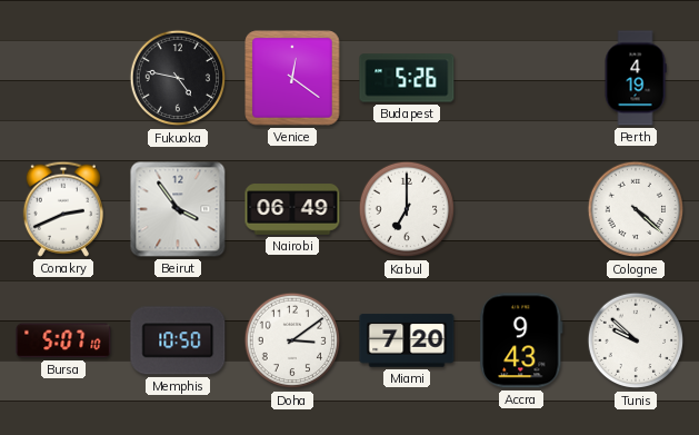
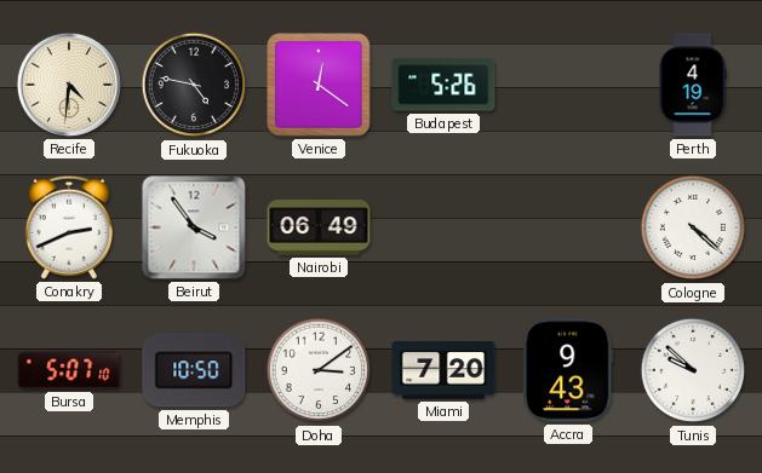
Recife: none -> 4:31
Kabul: 7:00 -> none
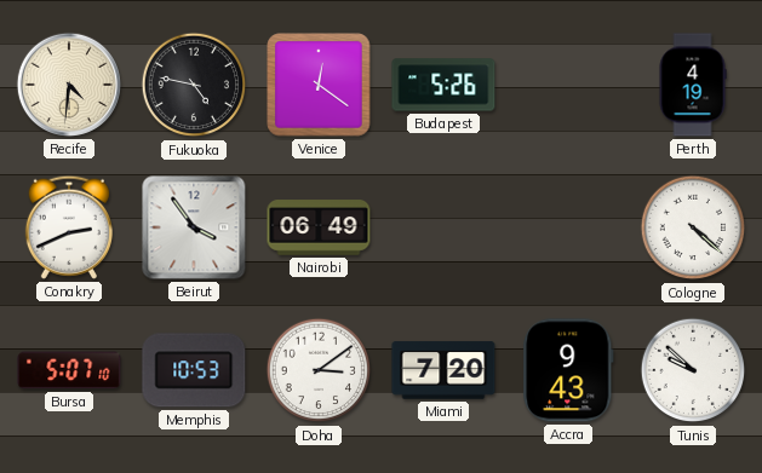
Memphis: 10:50 -> 10:53
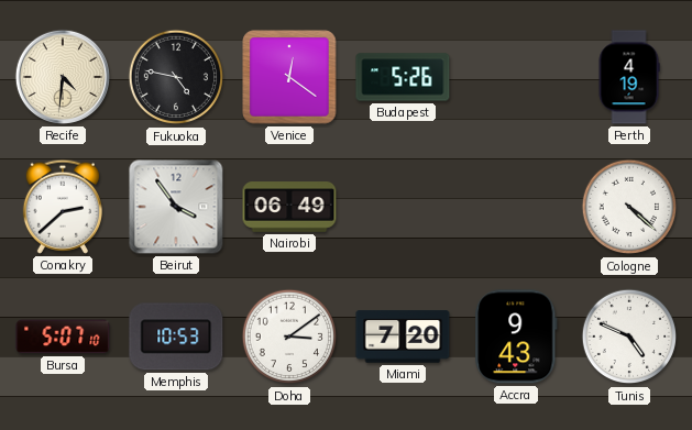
Conakry: 2:41 -> 2:38
Tunis: 9:52 -> 4:49
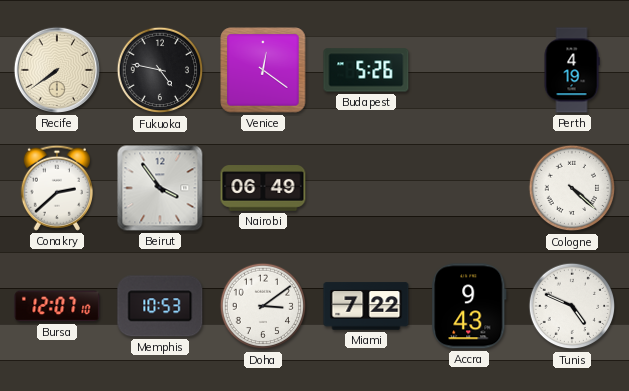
Recife: 4:31 -> 7:39
Bursa: 5:07 -> 12:07
Miami: 7:20 -> 7:22
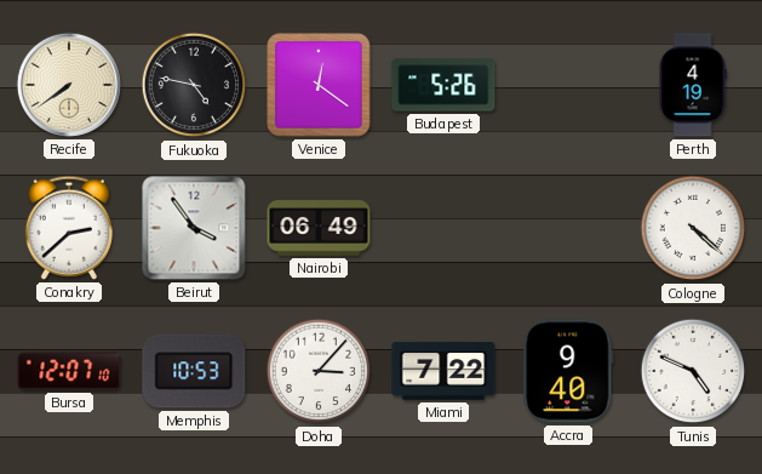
Doha: 3:09 -> 3:07
Accra: 9:43 -> 9:40
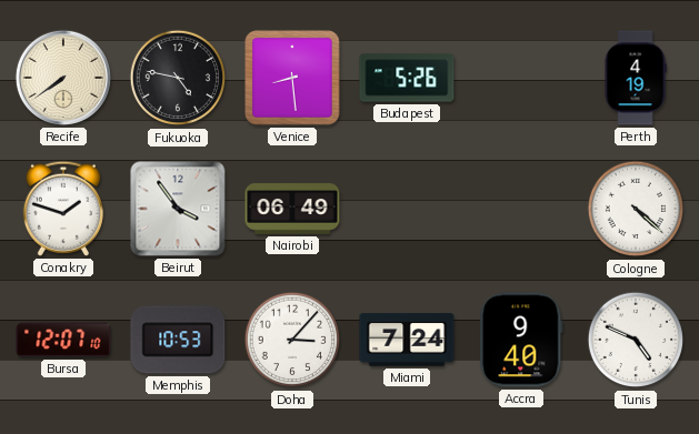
Venice: 12:21 -> 8:29
Conakry: 2:38 -> 1:48
Miami: 7:22 -> 7:24
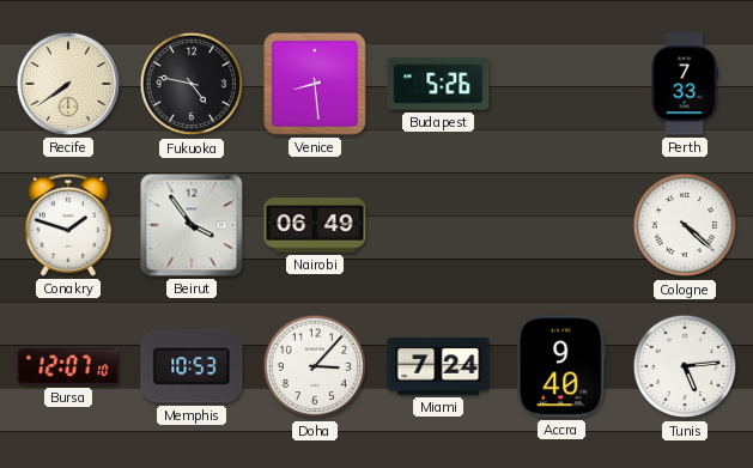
Perth: 4:19 -> 7:33
Tunis: 4:49 -> 5:14
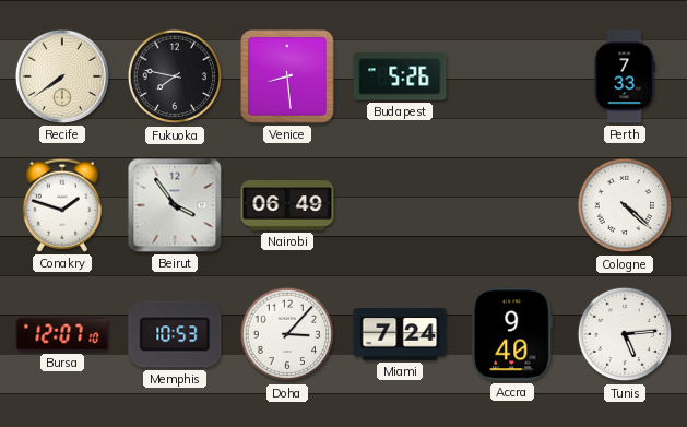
Fukuoka: 4:47 -> 7:47
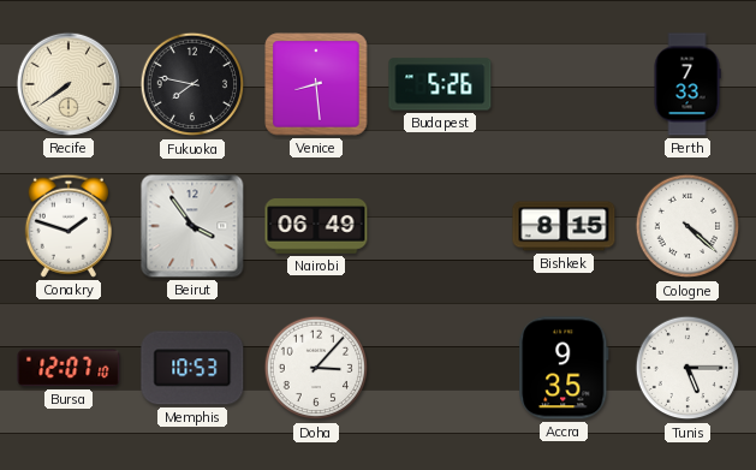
Bishkek: none -> 8:15
Miami: 7:24 -> none
Accra: 9:40 -> 9:35
Tunis: 5:14 -> 5:15
